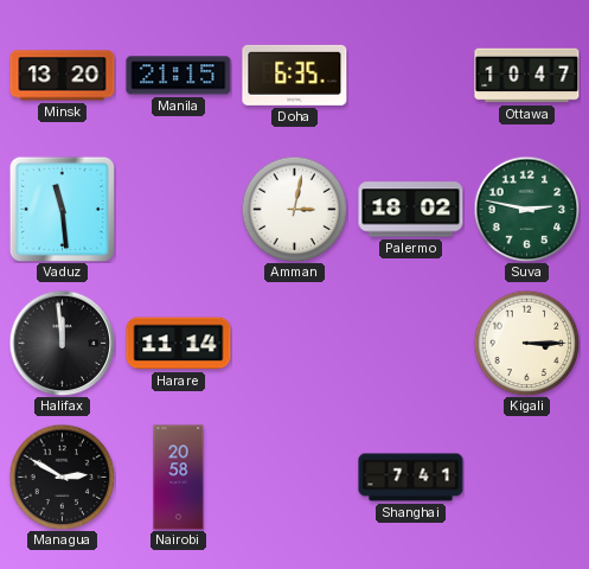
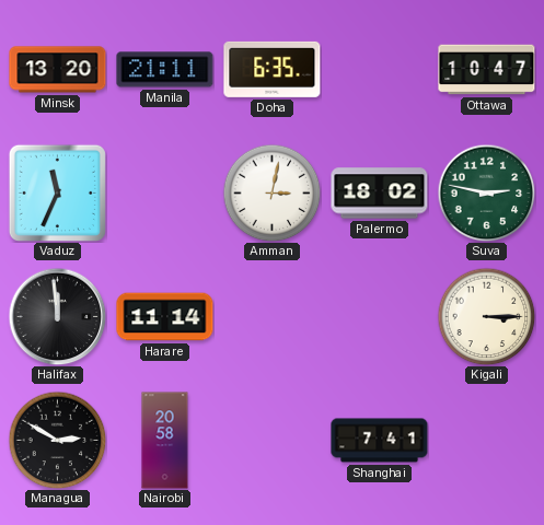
Manila: 21:15 -> 21:11
Vaduz: 11:29 -> 11:34
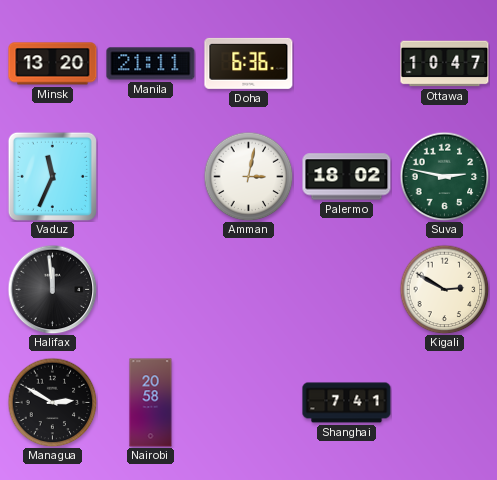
Doha: 6:35 -> 6:36
Harare: 11:14 -> none
Kigali: 3:15 -> 2:50
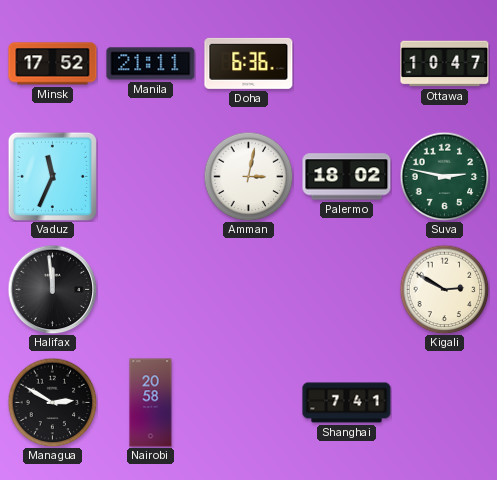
Minsk: 13:20 -> 17:52
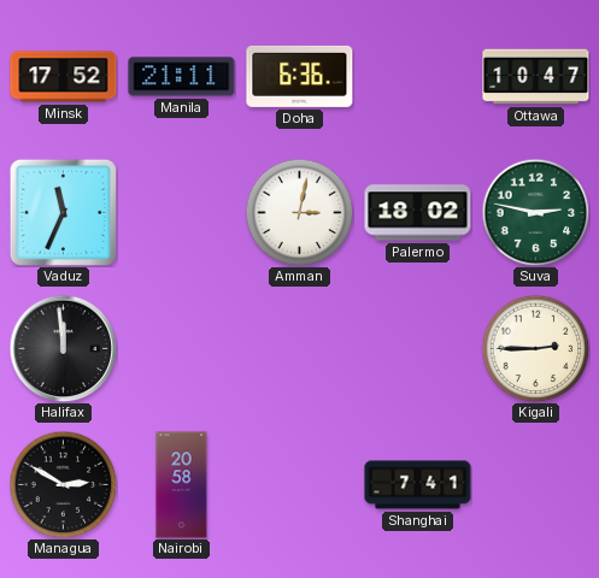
Kigali: 2:50 -> 2:45
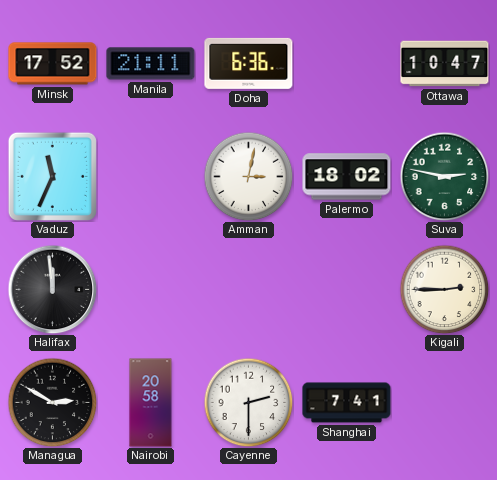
Cayenne: none -> 2:30
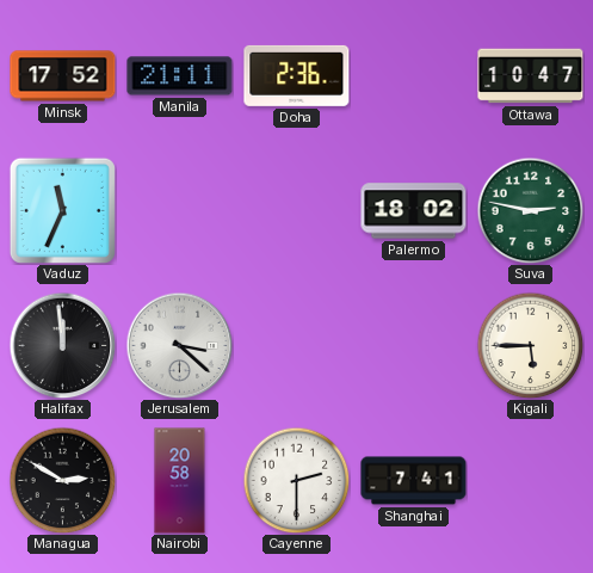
Doha: 6:36 -> 2:36
Amman: 3:02 -> none
Jerusalem: none -> 3:22
Kigali: 2:45 -> 5:45
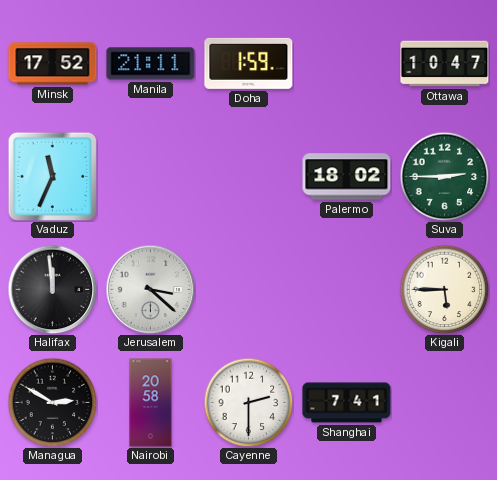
Doha: 2:36 -> 1:59
Suva: 2:47 -> 2:45
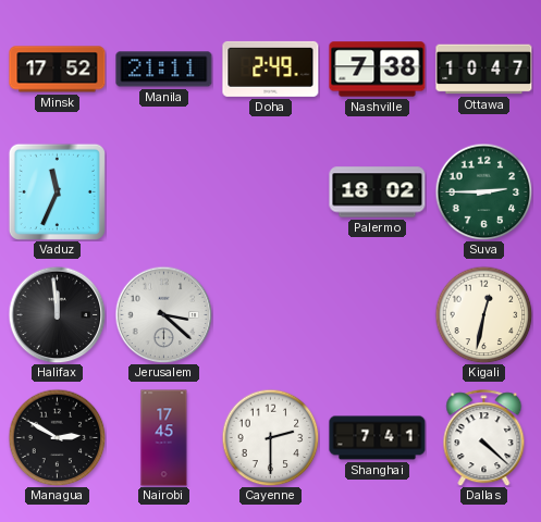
Doha: 1:59 -> 2:49
Nashville: none -> 7:38
Kigali: 5:45 -> 12:32
Nairobi: 20:58 -> 17:45
Dallas: none -> 4:22
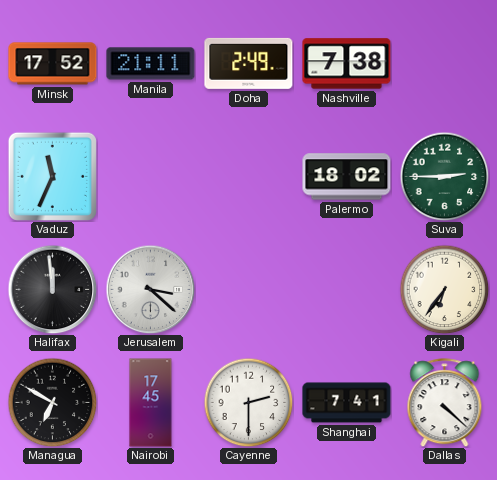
Ottawa: 10:47 -> none
Kigali: 12:32 -> 6:36
Managua: 2:50 -> 6:50
